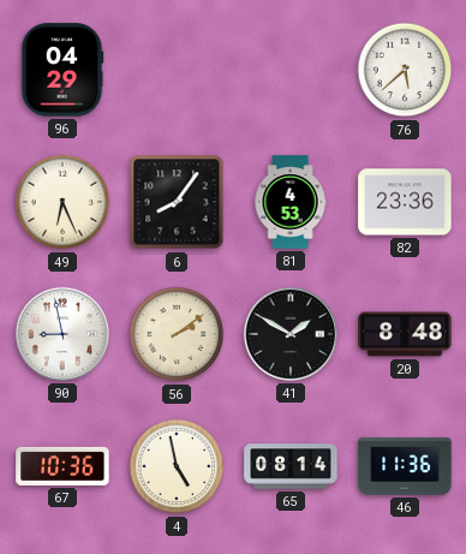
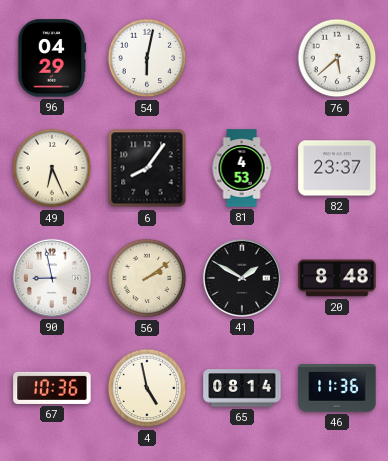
54: none -> 6:02
82: 23:36 -> 23:37
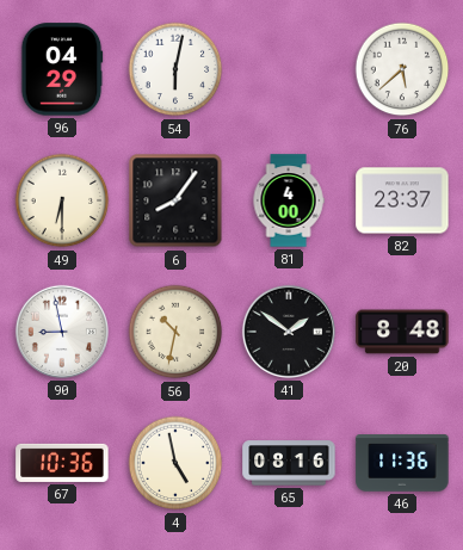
49: 6:26 -> 6:30
81: 4:53 -> 4:00
56: 2:09 -> 10:32
41: 1:50 -> 1:51
65: 08:14 -> 08:16
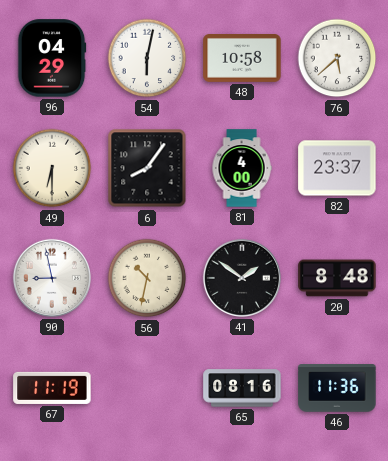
48: none -> 10:58
67: 10:36 -> 11:19
4: 4:58 -> none
